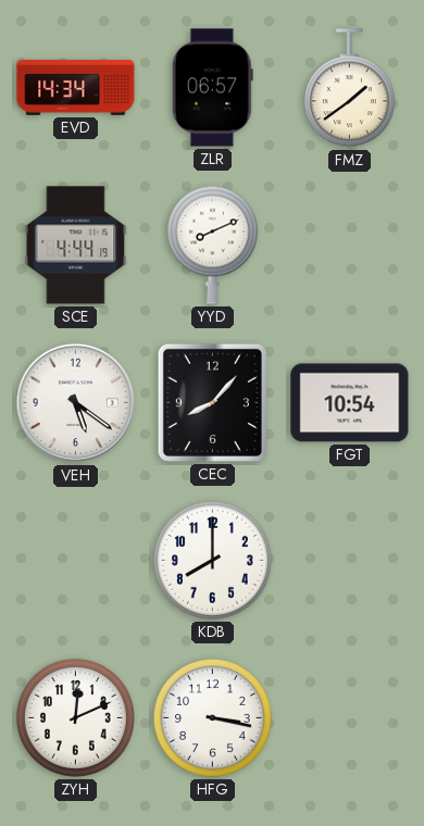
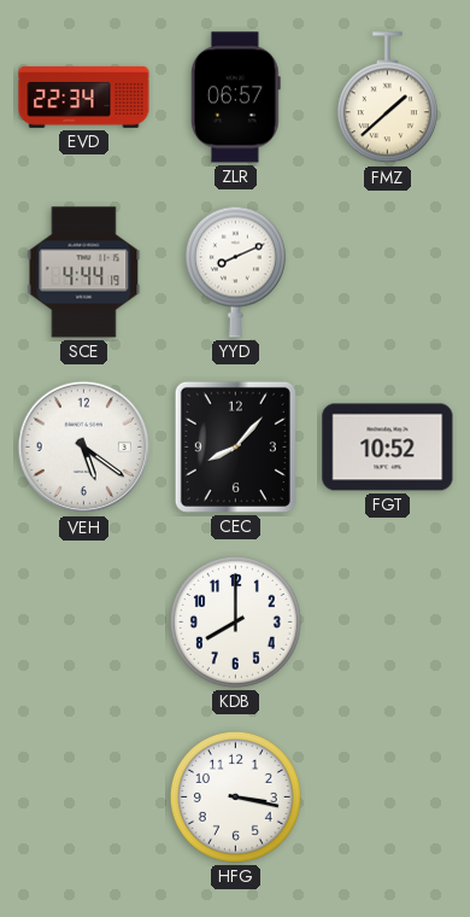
EVD: 14:34 -> 22:34
FMZ: 1:39 -> 1:38
FGT: 10:54 -> 10:52
ZYH: 12:11 -> none
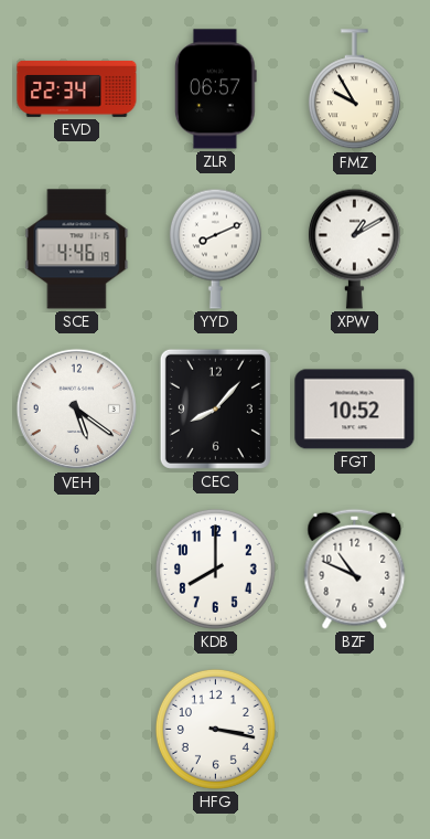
FMZ: 1:38 -> 9:55
SCE: 4:44 -> 4:46
XPW: none -> 1:10
BZF: none -> 10:49
